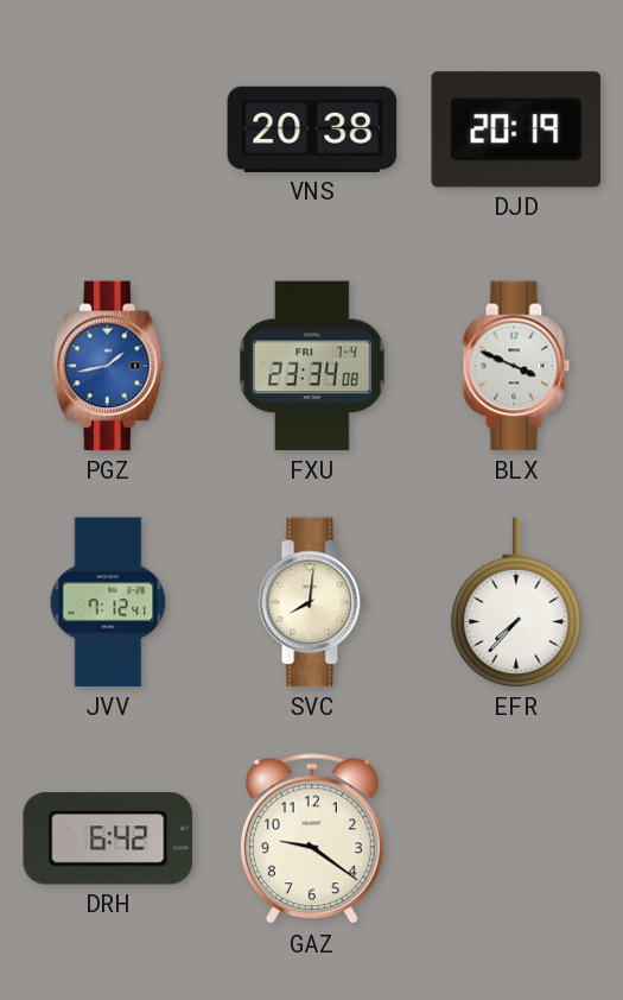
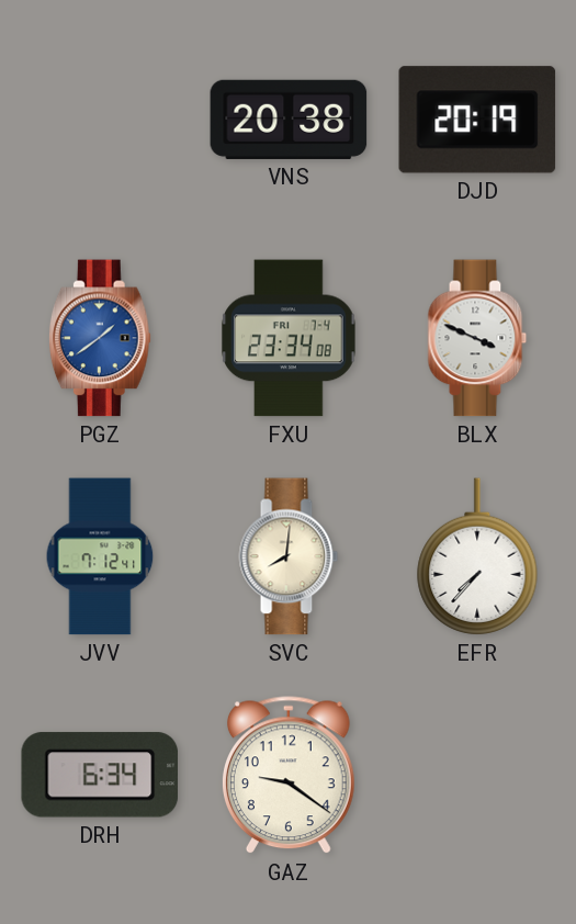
PGZ: 1:43 -> 1:39
DRH: 6:42 -> 6:34
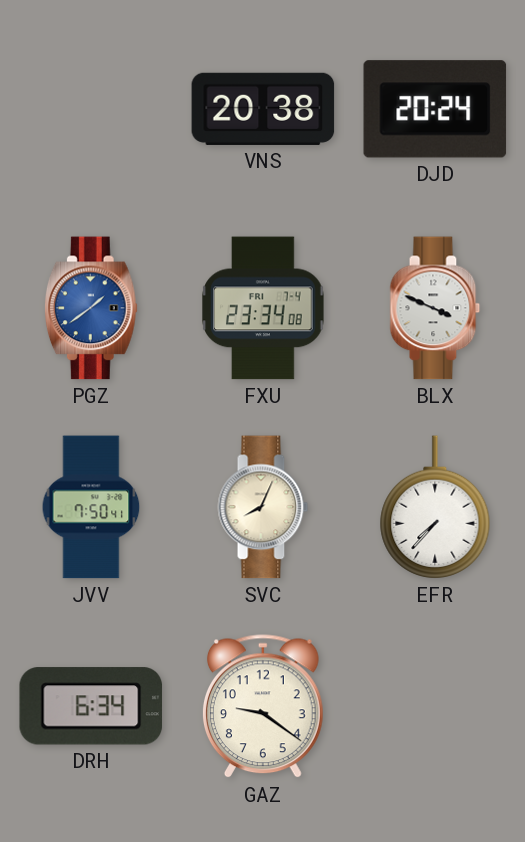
DJD: 20:19 -> 20:24
JVV: 7:12 -> 7:50
SVC: 8:01 -> 8:04
